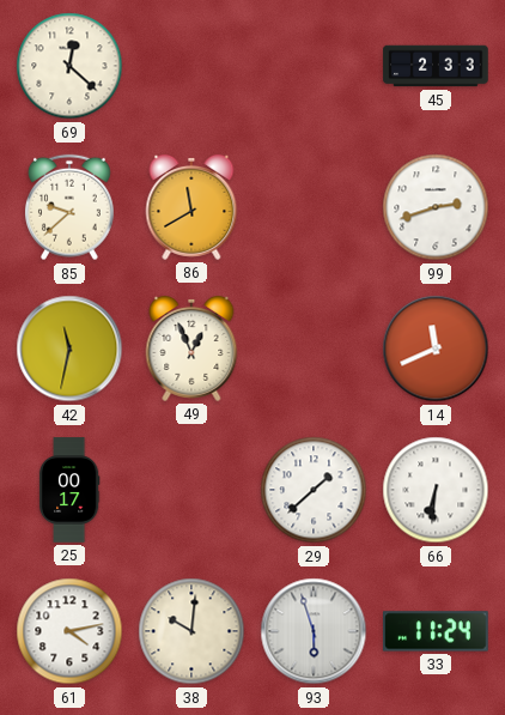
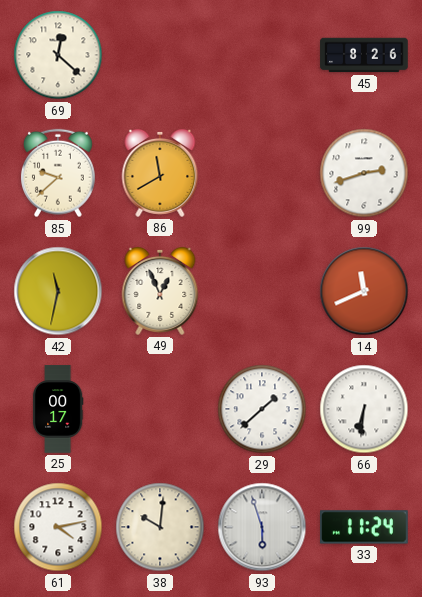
45: 2:33 -> 8:26
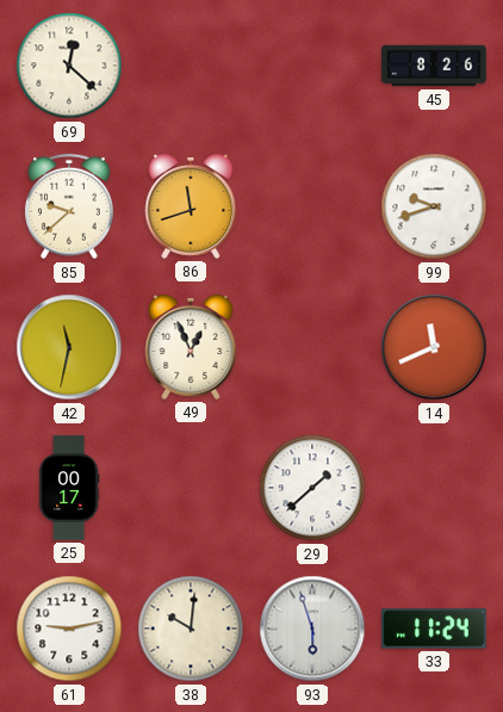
86: 11:40 -> 11:42
99: 2:42 -> 9:42
66: 6:31 -> none
61: 4:13 -> 9:13
